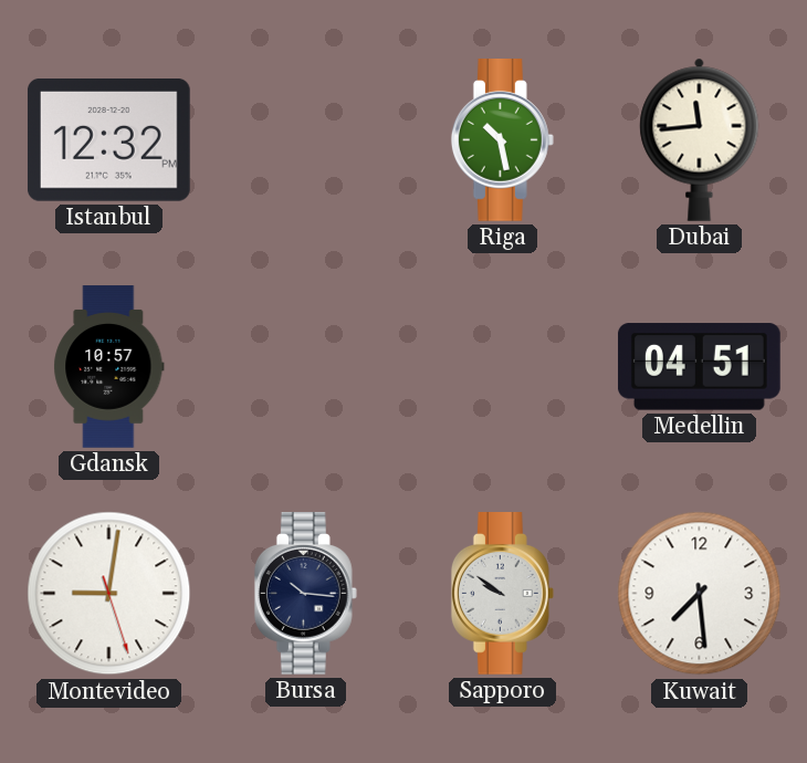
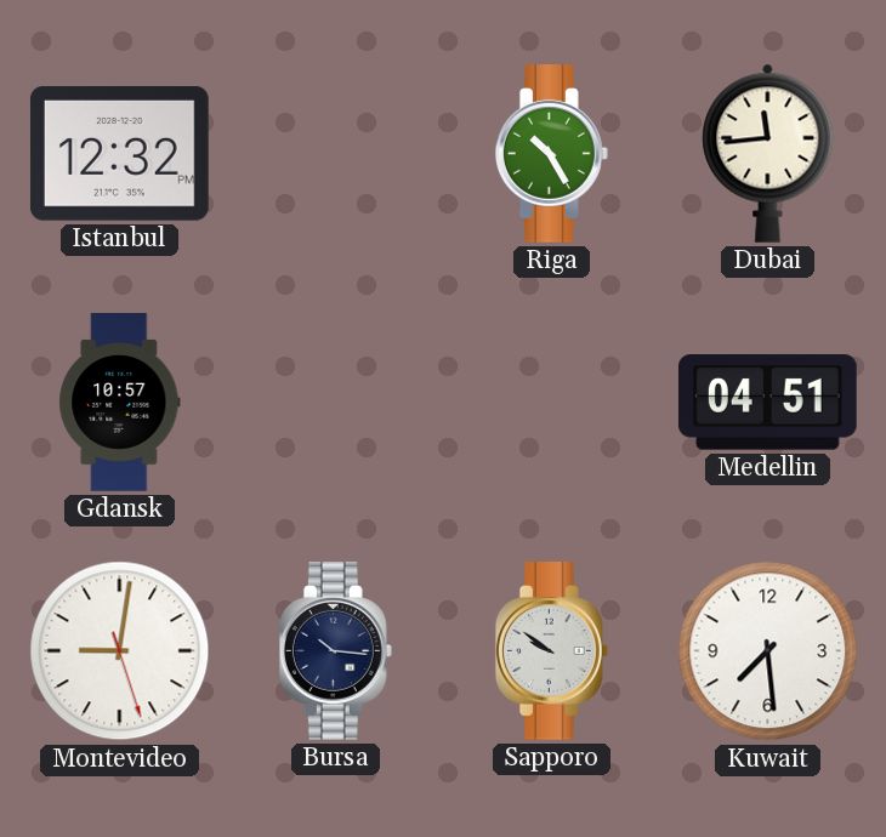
Riga: 10:28 -> 10:25
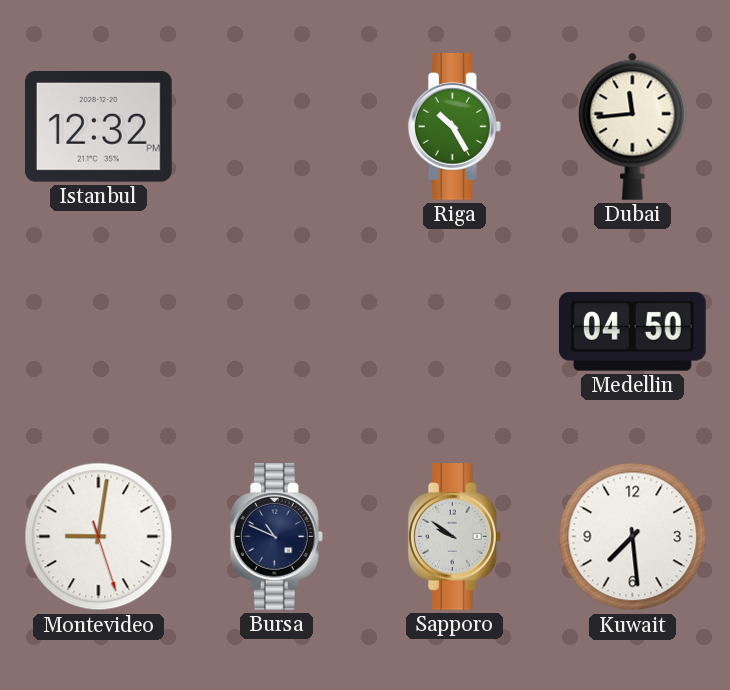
Gdansk: 10:57 -> none
Medellin: 04:51 -> 04:50
Bursa: 10:16 -> 10:49
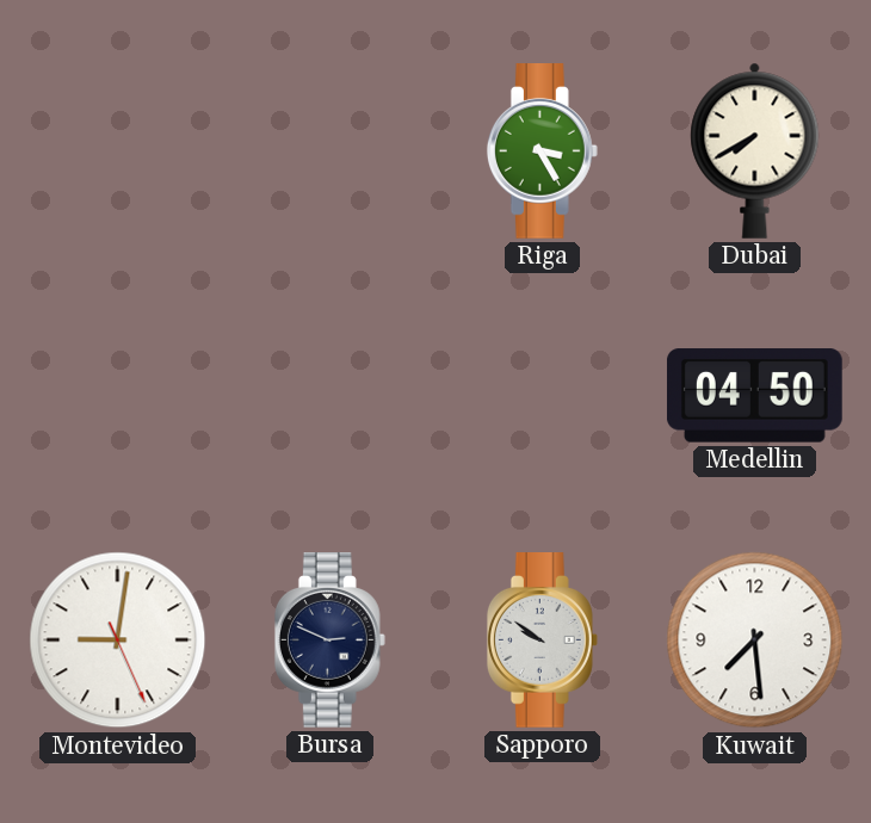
Istanbul: 12:32 -> none
Riga: 10:25 -> 3:25
Dubai: 11:44 -> 7:40
Montevideo: 9:01:27 -> 9:01:26
Bursa: 10:49 -> 2:49
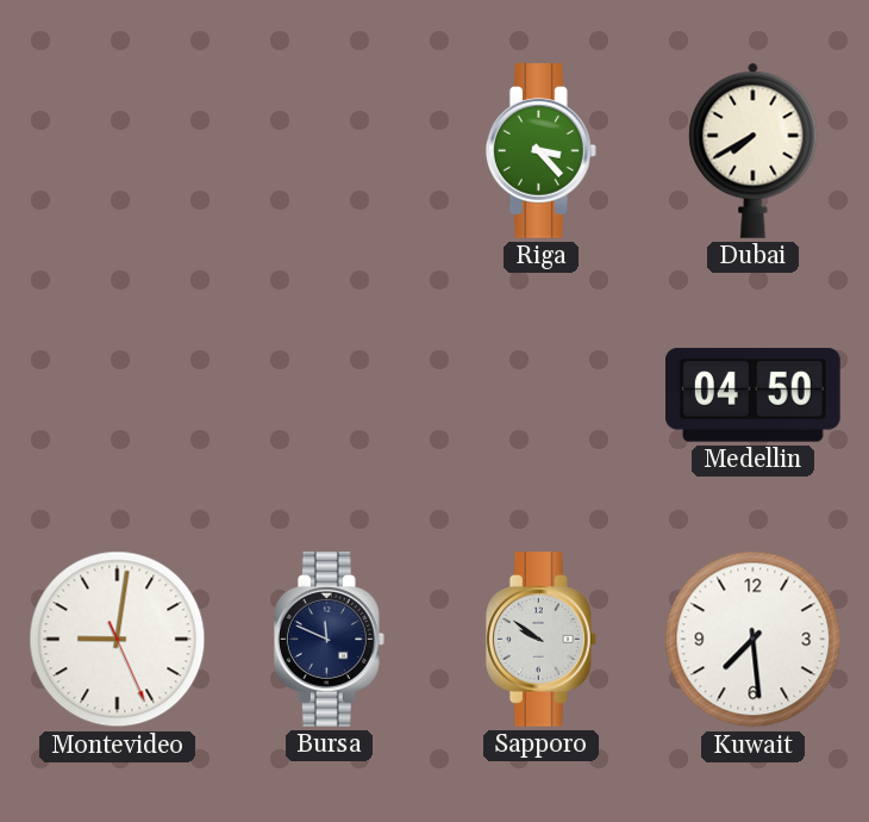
Riga: 3:25 -> 3:23
Bursa: 2:49 -> 11:49
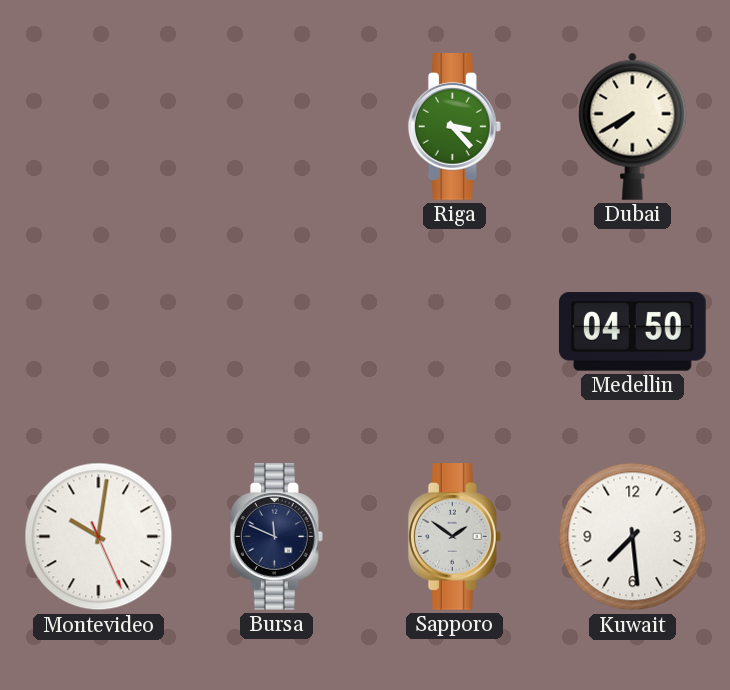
Montevideo: 9:01 -> 10:01
Sapporo: 9:51 -> 1:51
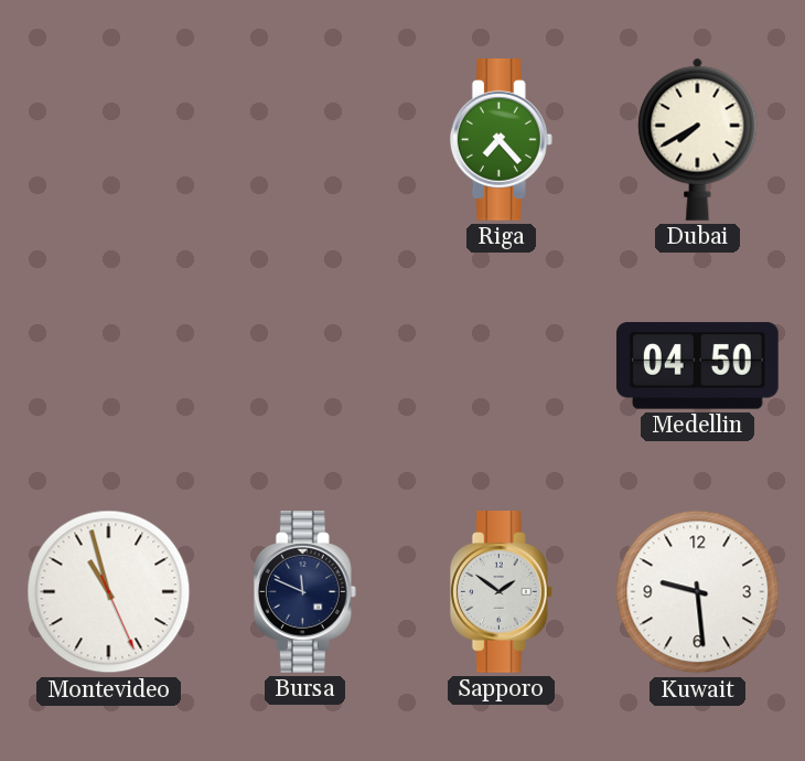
Riga: 3:23 -> 7:23
Montevideo: 10:01 -> 10:57
Kuwait: 7:29 -> 9:29
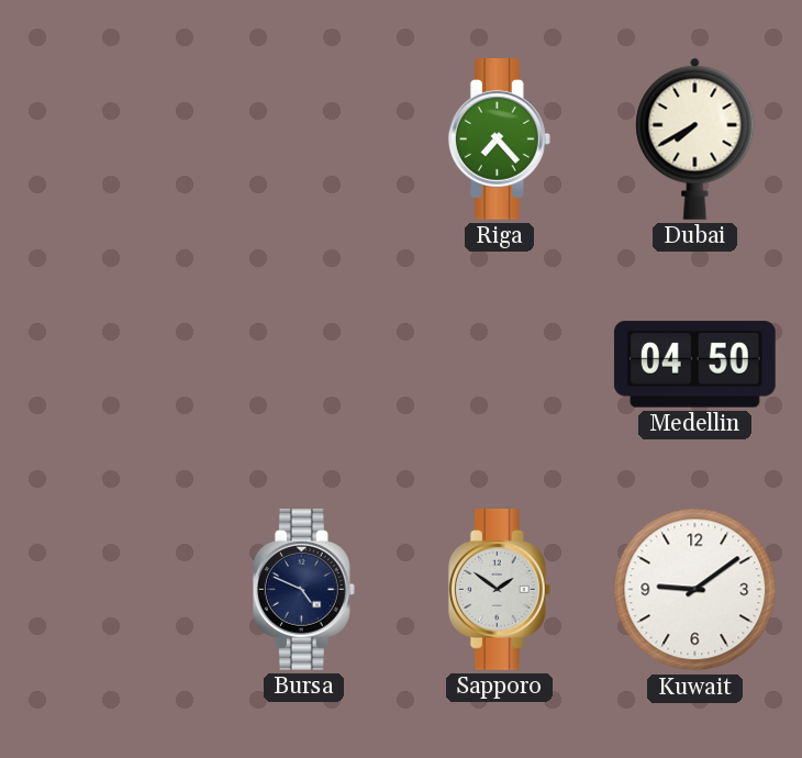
Montevideo: 10:57 -> none
Bursa: 11:49 -> 4:49
Kuwait: 9:29 -> 9:09
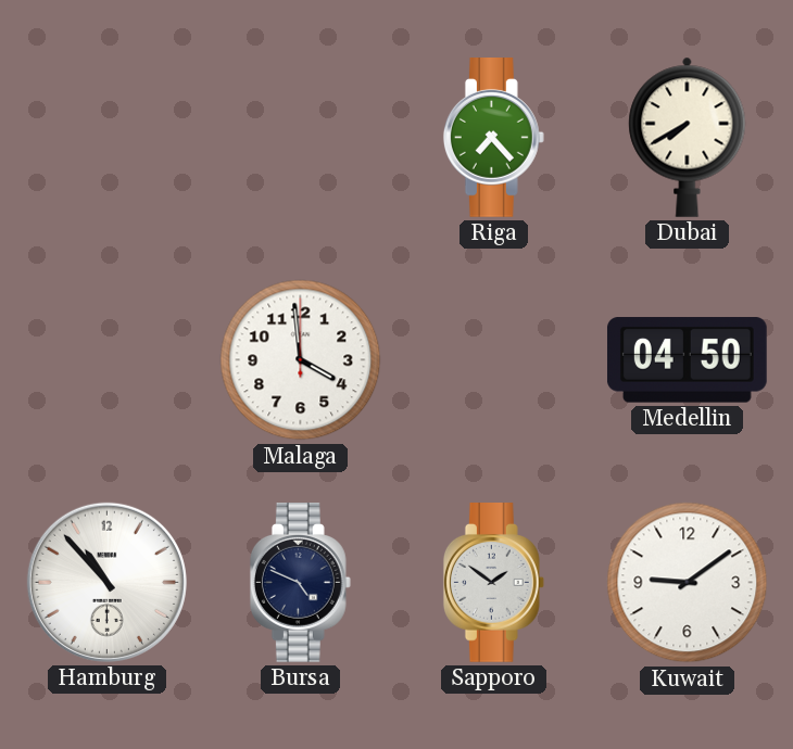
Malaga: none -> 3:59
Hamburg: none -> 10:53
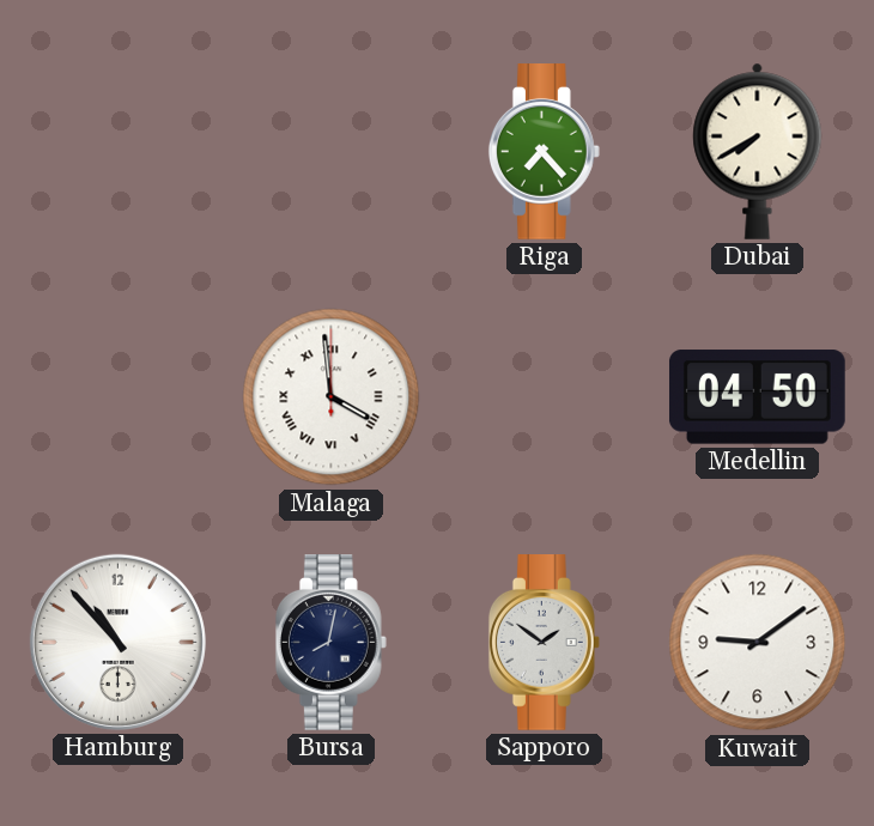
Malaga numerals: Arabic -> Roman
Bursa: 4:49 -> 8:02
